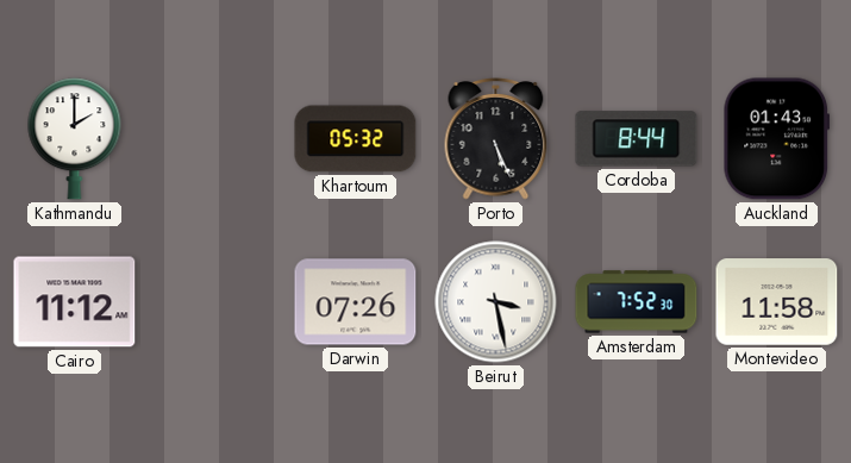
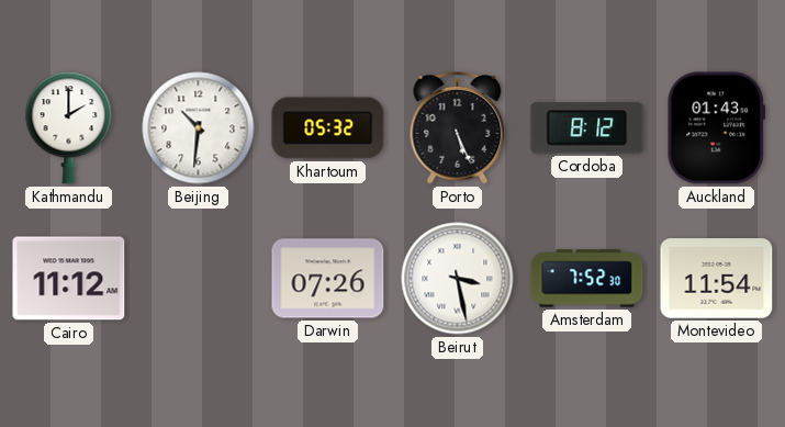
Beijing: none -> 10:31
Cordoba: 8:44 -> 8:12
Montevideo: 11:58 -> 11:54
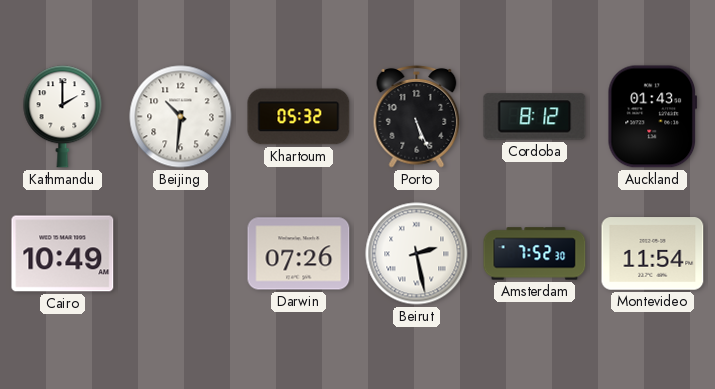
Cairo: 11:12 -> 10:49
Beirut: 3:28 -> 2:28
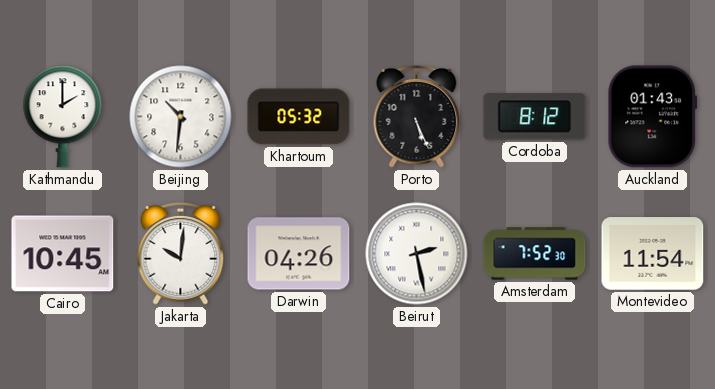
Cairo: 10:49 -> 10:45
Jakarta: none -> 10:01
Darwin: 07:26 -> 04:26
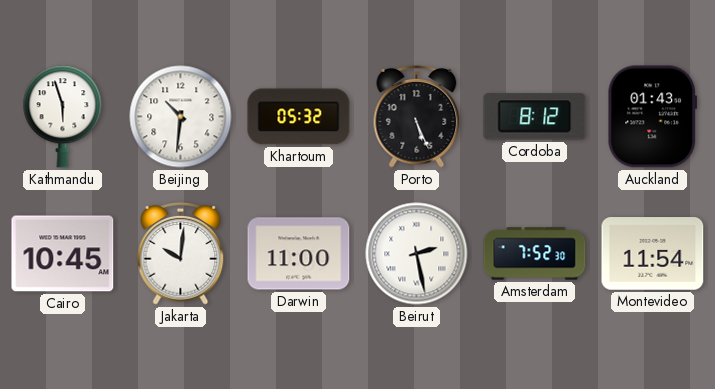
Kathmandu: 2:00 -> 5:57
Darwin: 04:26 -> 11:00
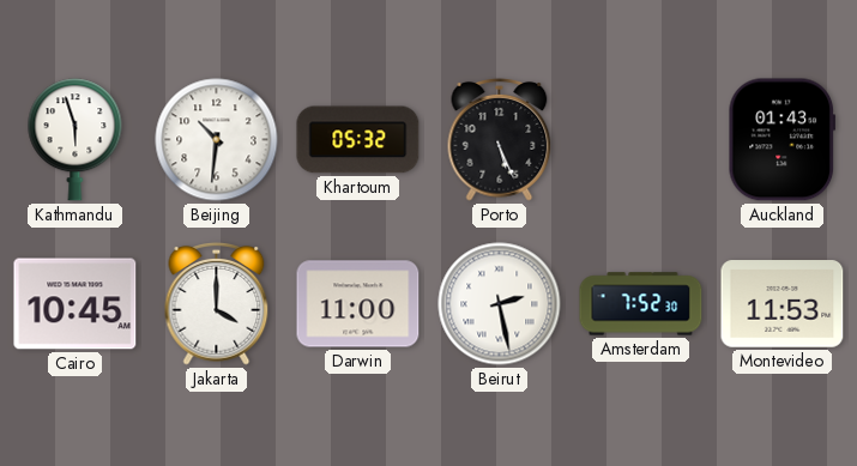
Cordoba: 8:12 -> none
Jakarta: 10:01 -> 4:00
Montevideo: 11:54 -> 11:53
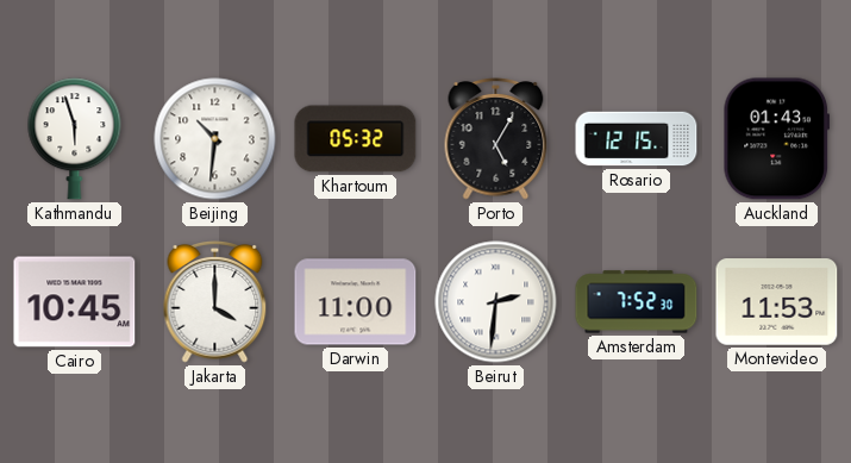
Porto: 5:26 -> 5:05
Rosario: none -> 12:15
Beirut: 2:28 -> 2:31
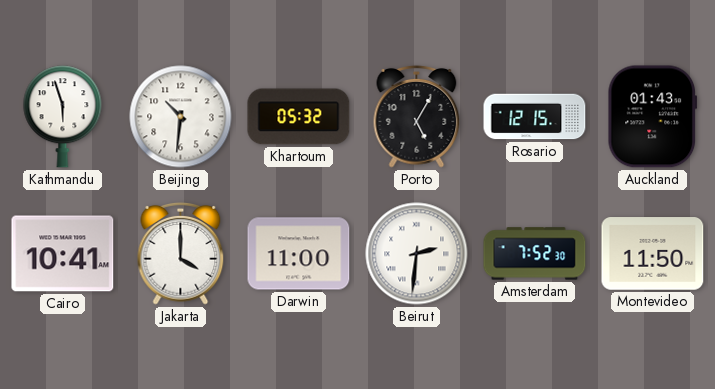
Cairo: 10:45 -> 10:41
Montevideo: 11:53 -> 11:50
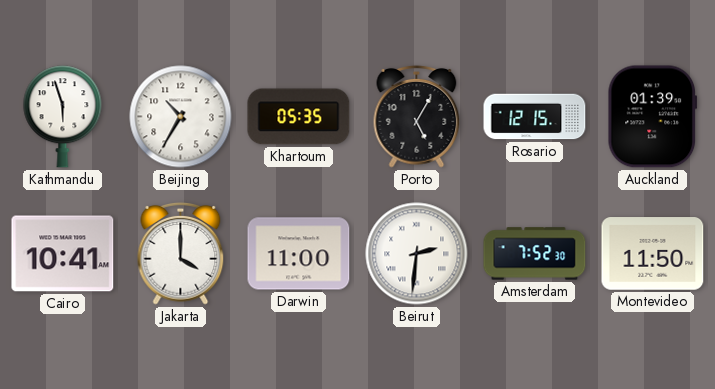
Beijing: 10:31 -> 10:35
Khartoum: 05:32 -> 05:35
Auckland: 01:43 -> 01:39
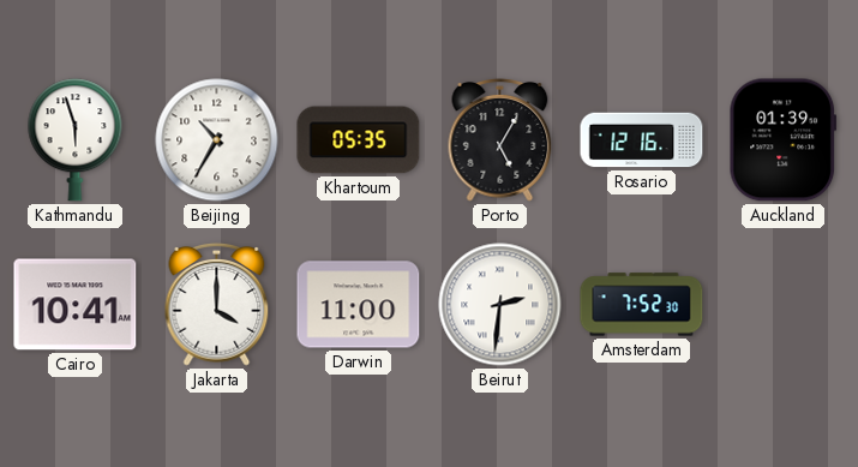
Rosario: 12:15 -> 12:16
Montevideo: 11:50 -> none
